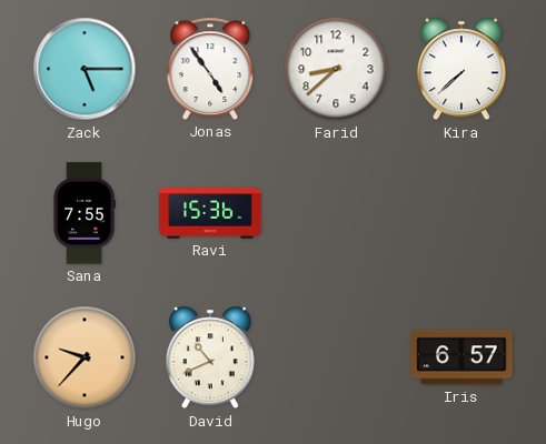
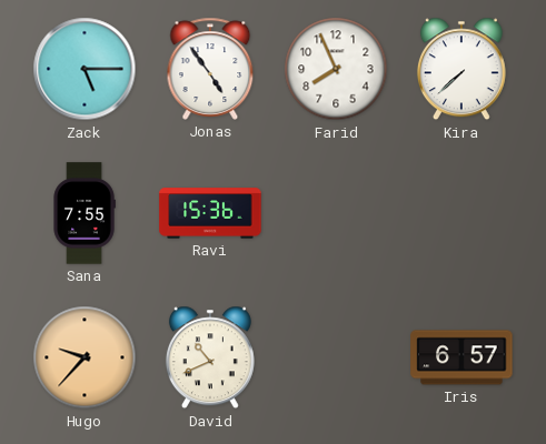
Farid: 8:38 -> 7:56
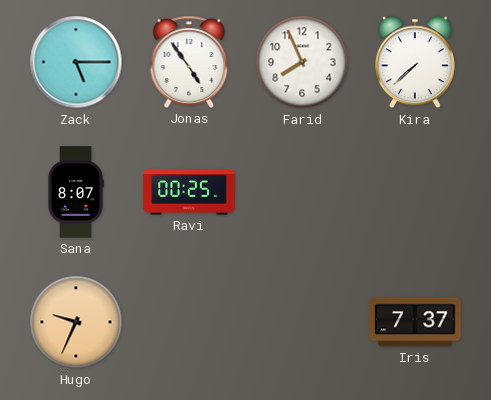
Sana: 7:55 -> 8:07
Ravi: 15:36 -> 00:25
Hugo: 9:37 -> 9:34
David: 10:41 -> none
Iris: 6:57 -> 7:37
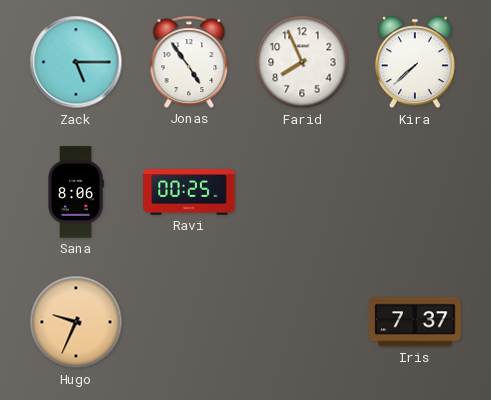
Sana: 8:07 -> 8:06
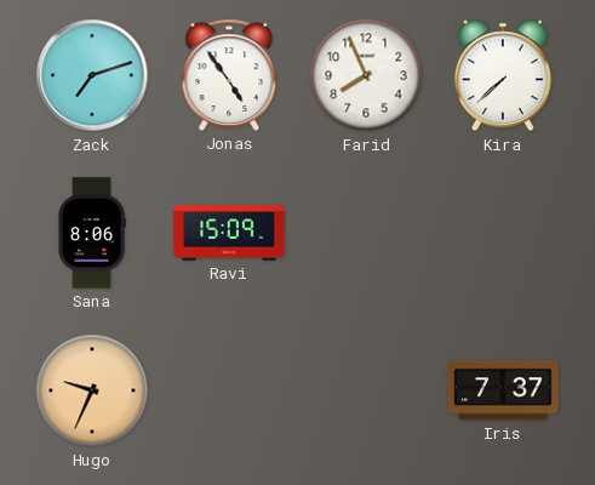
Zack: 5:15 -> 7:12
Ravi: 00:25 -> 15:09
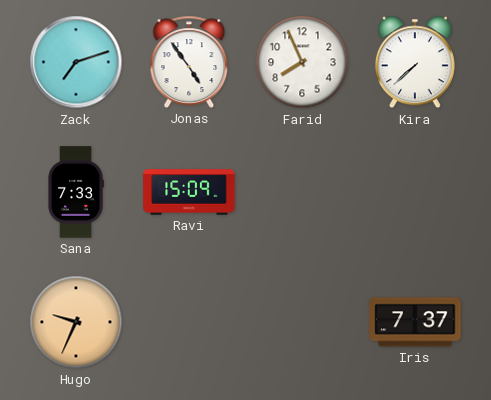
Sana: 8:06 -> 7:33
